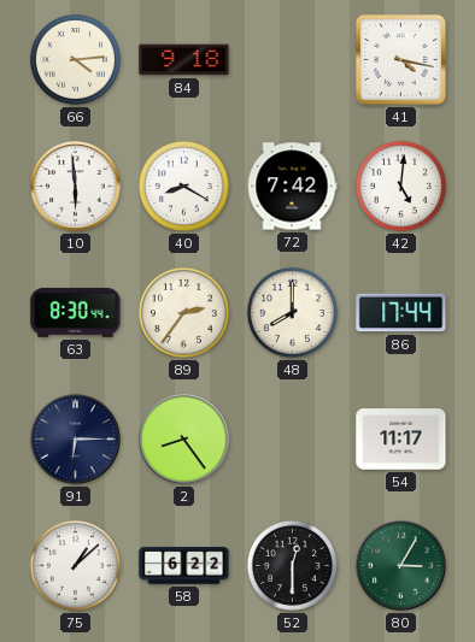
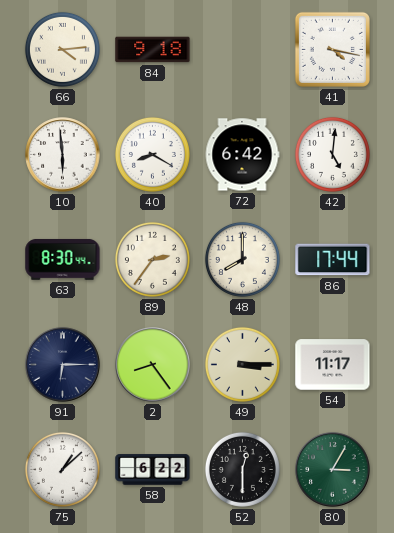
72: 7:42 -> 6:42
49: none -> 3:15
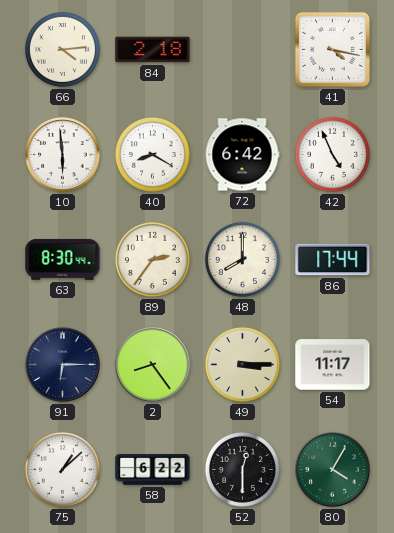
84: 9:18 -> 2:18
42: 5:01 -> 4:56
80: 3:05 -> 4:05
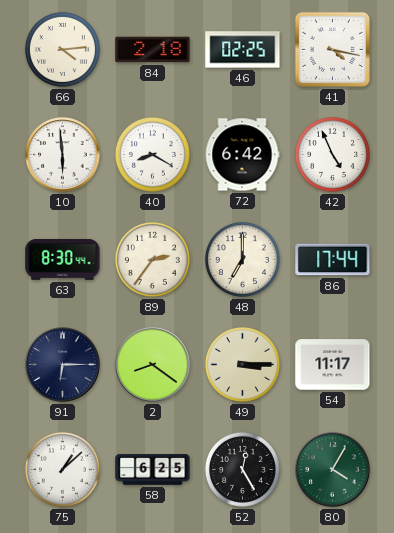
46: none -> 02:25
48: 8:00 -> 7:00
2: 8:24 -> 8:21
58: 6:22 -> 6:25
52: 12:30 -> 12:25
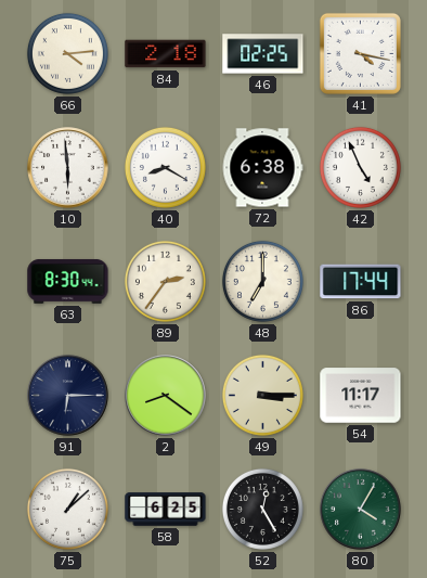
72: 6:42 -> 6:38
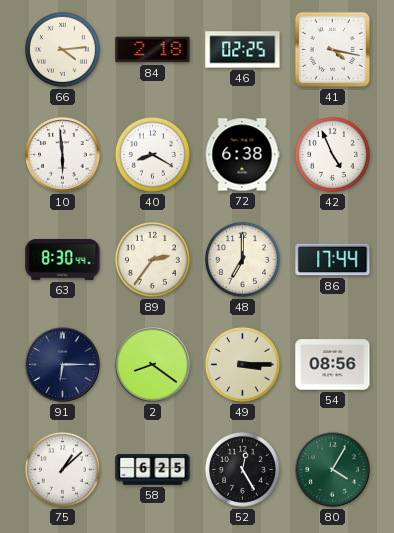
54: 11:17 -> 08:56
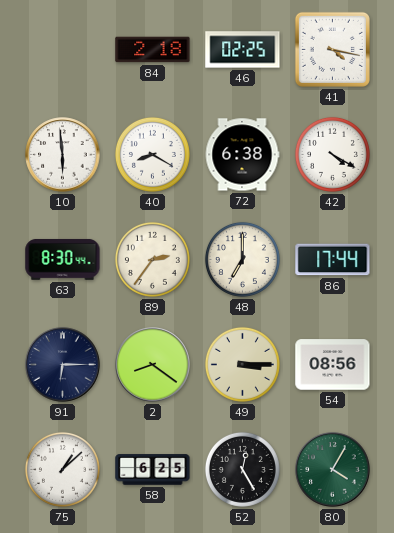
66: 4:14 -> none
42: 4:56 -> 4:20
